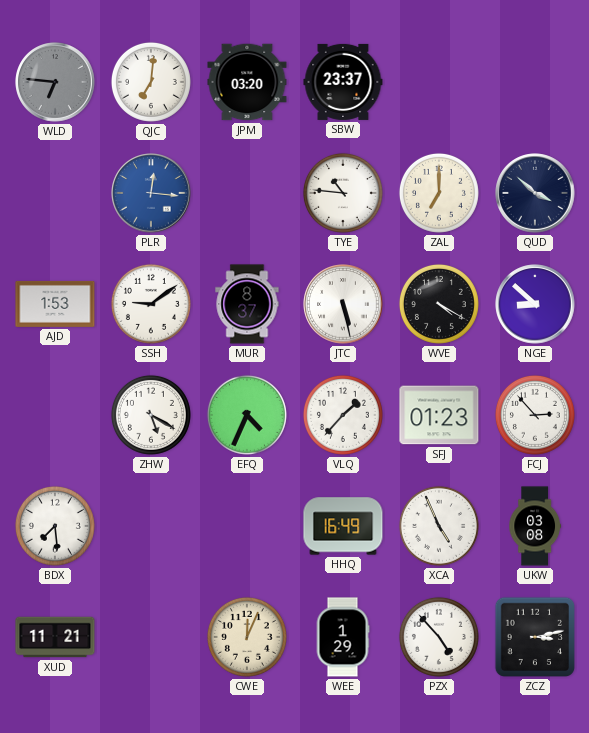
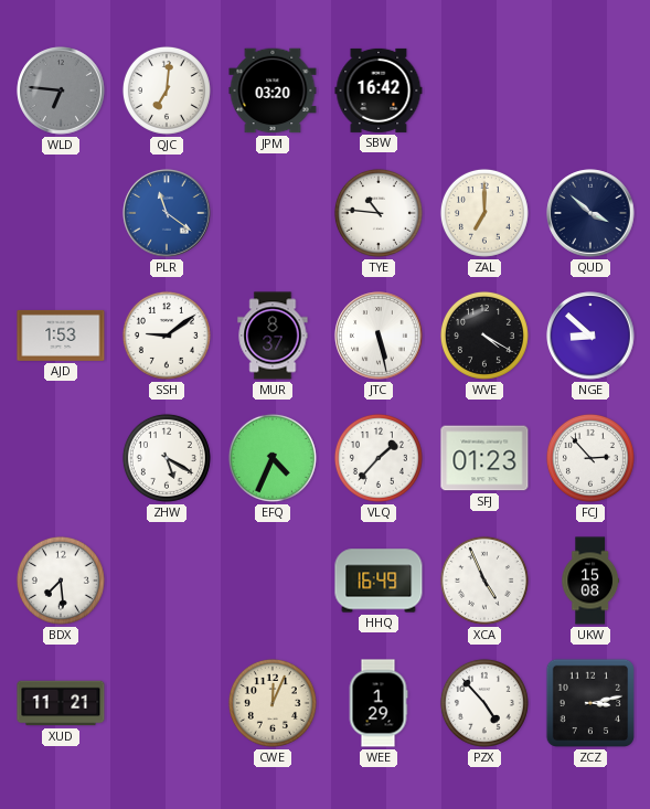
SBW: 23:37 -> 16:42
PLR: 12:16 -> 11:21
UKW: 03:08 -> 15:08
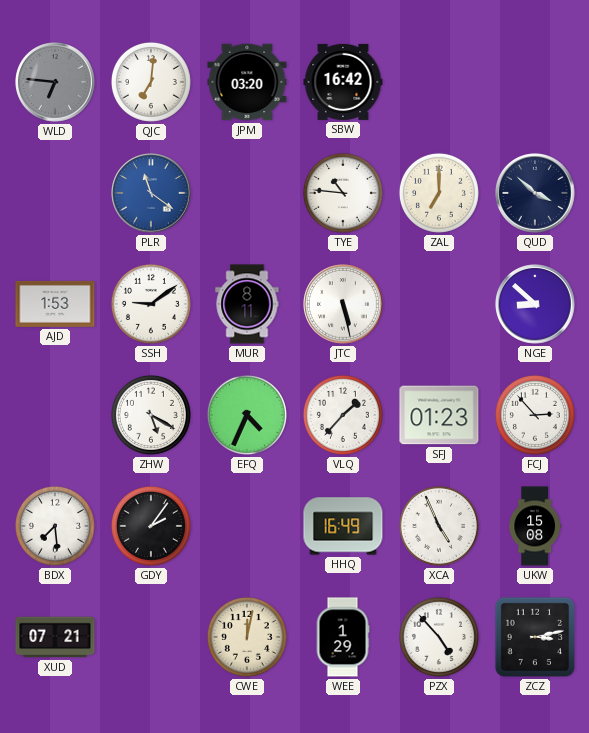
MUR: 8:37 -> 8:11
WVE: 4:20 -> none
GDY: none -> 2:06
XUD: 11:21 -> 07:21
CWE: 12:04 -> 12:02
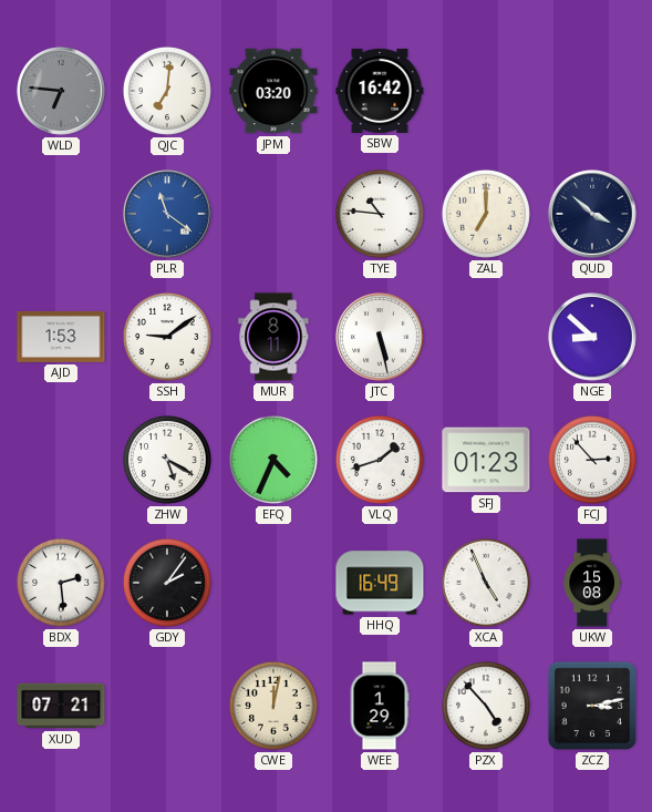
VLQ: 1:37 -> 1:42
BDX: 7:29 -> 2:29
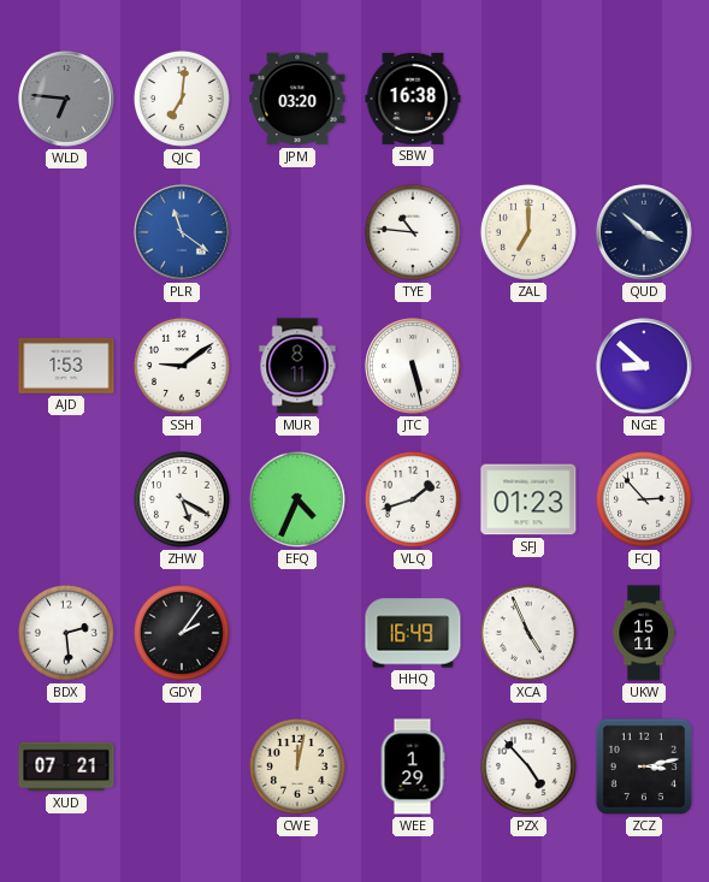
SBW: 16:42 -> 16:38
UKW: 15:08 -> 15:11
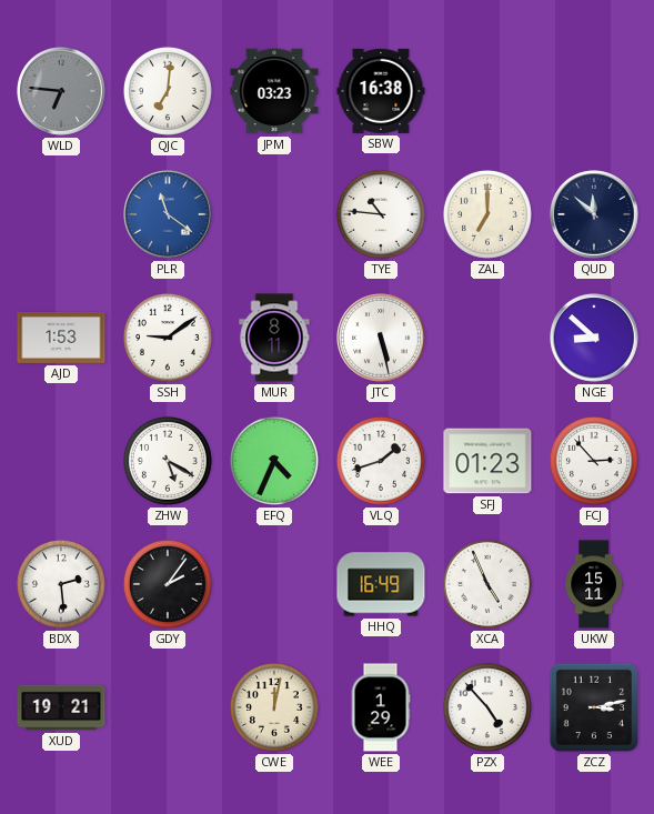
JPM: 03:20 -> 03:23
QUD: 3:52 -> 11:52
XUD: 07:21 -> 19:21
